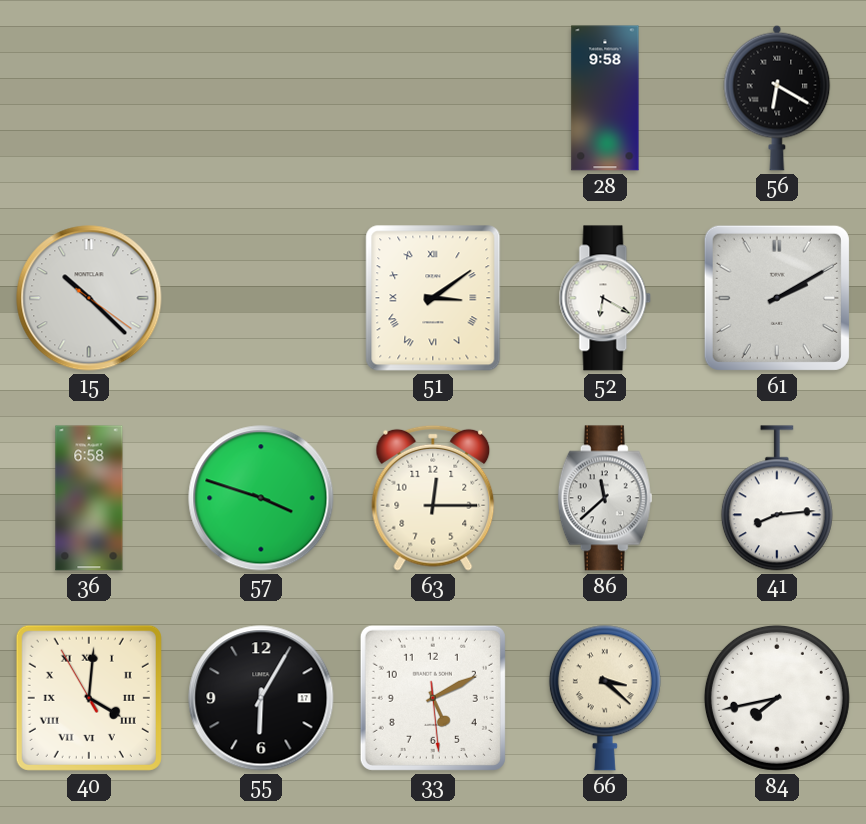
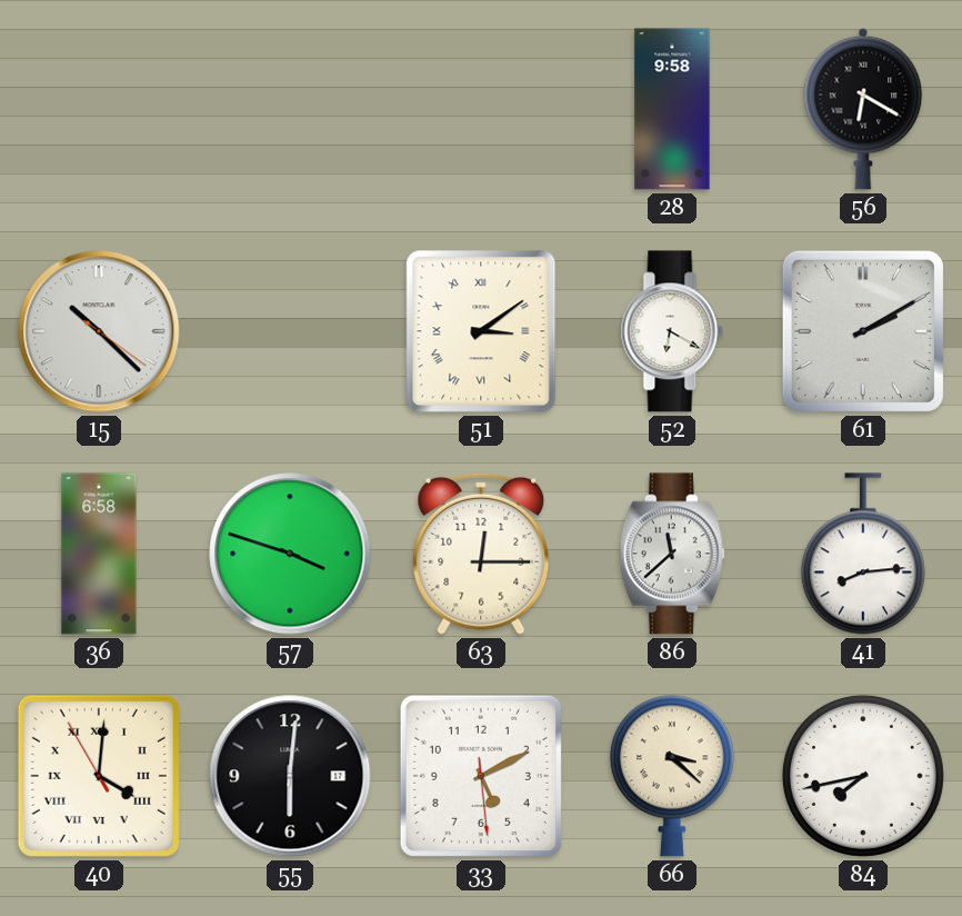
55: 6:05 -> 6:01
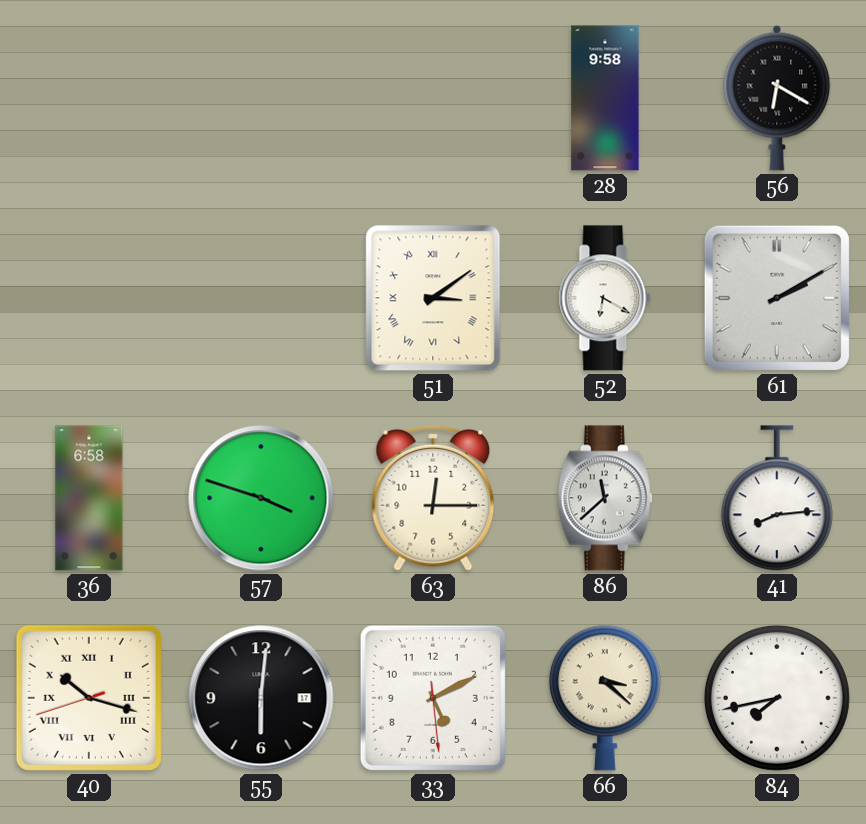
15: 10:22 -> none
40: 4:00 -> 10:17
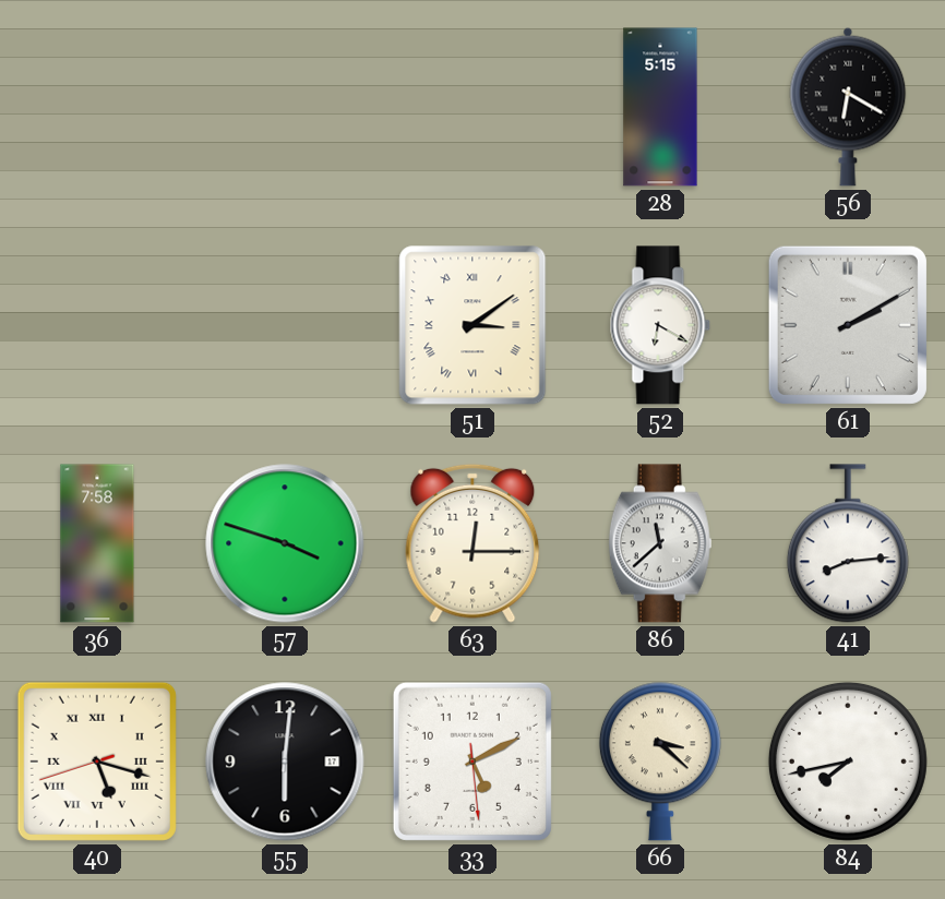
28: 9:58 -> 5:15
36: 6:58 -> 7:58
40: 10:17 -> 5:17
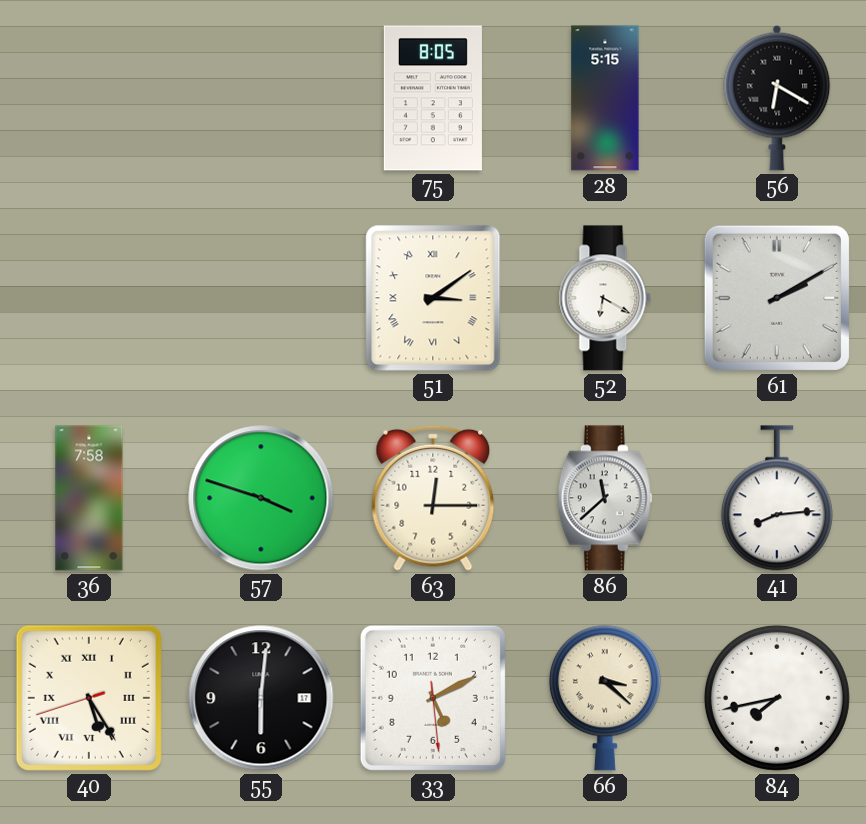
75: none -> 8:05
40: 5:17 -> 5:24
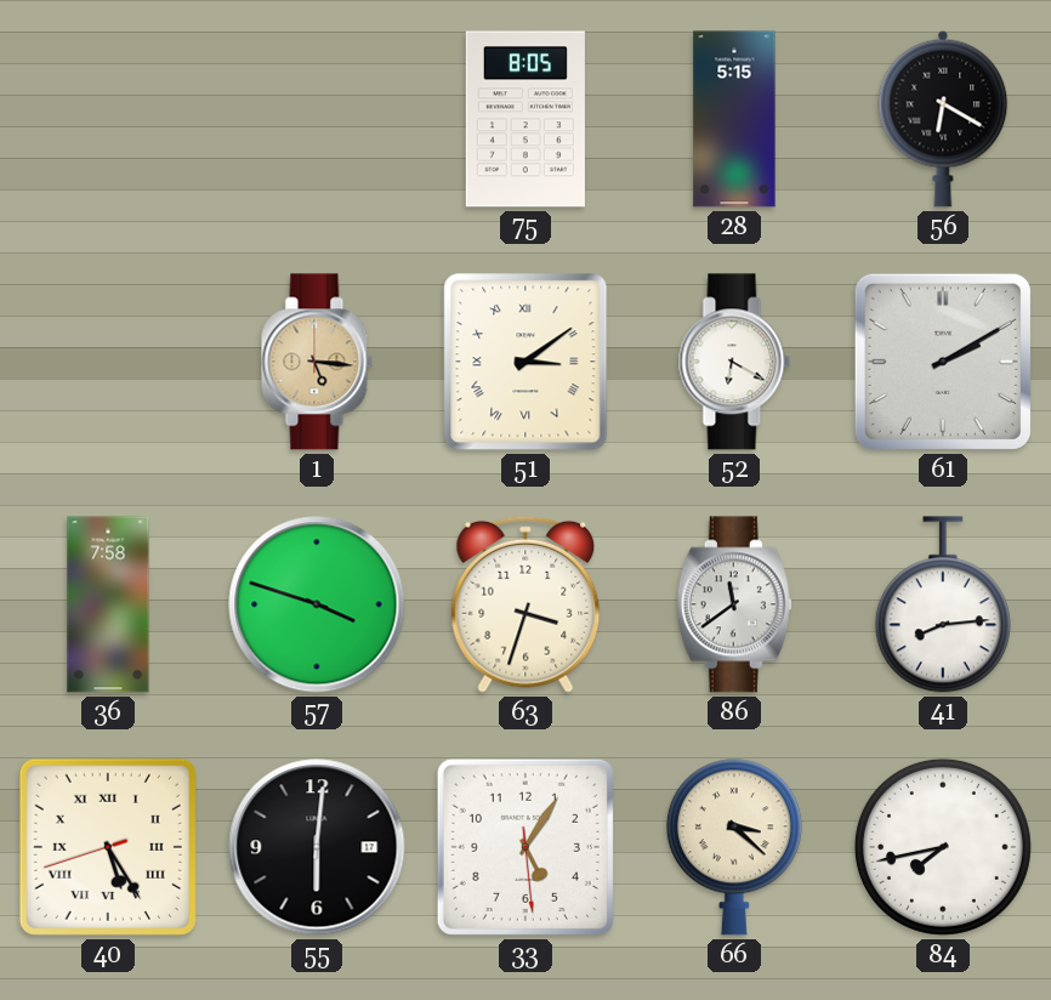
1: none -> 5:16
63: 12:15 -> 3:33
86: 11:38 -> 11:39
33: 5:10 -> 5:05
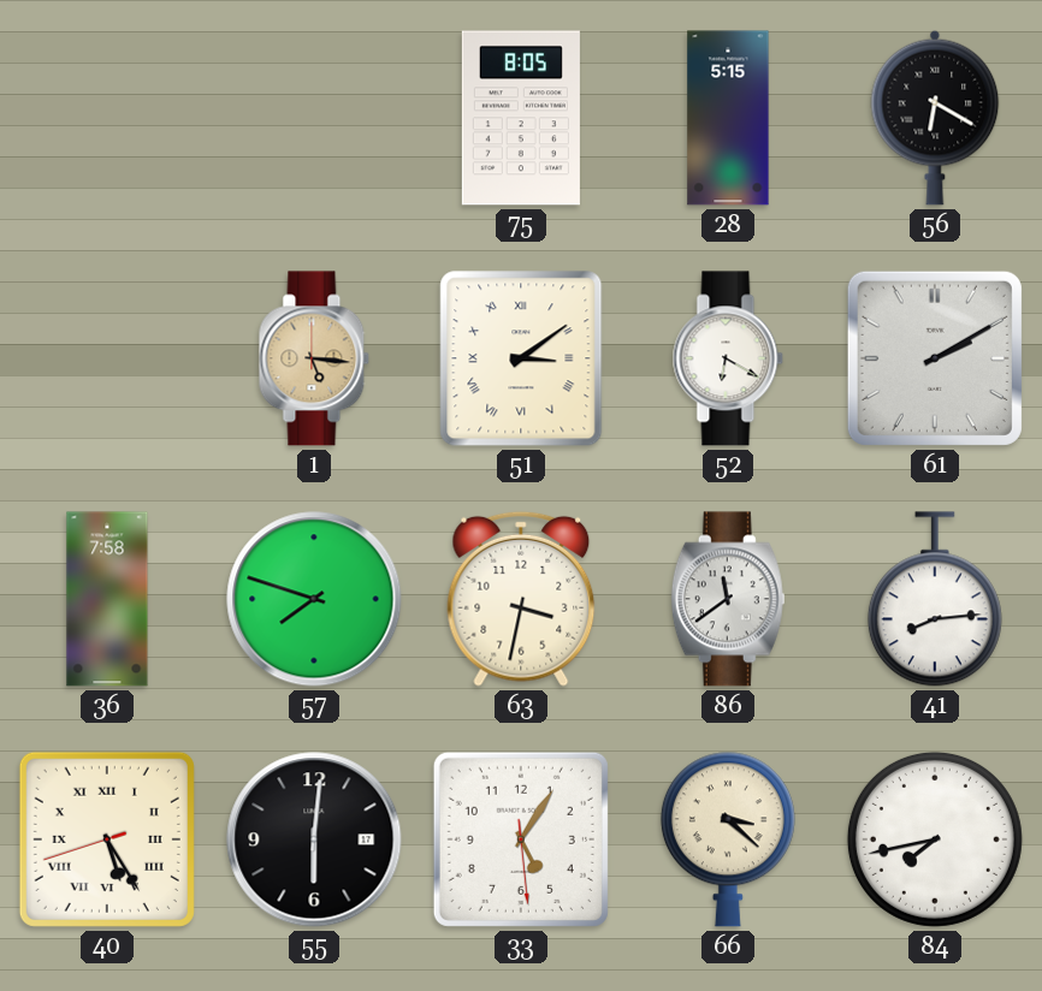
57: 3:48 -> 7:48
63: 3:33 -> 3:32
